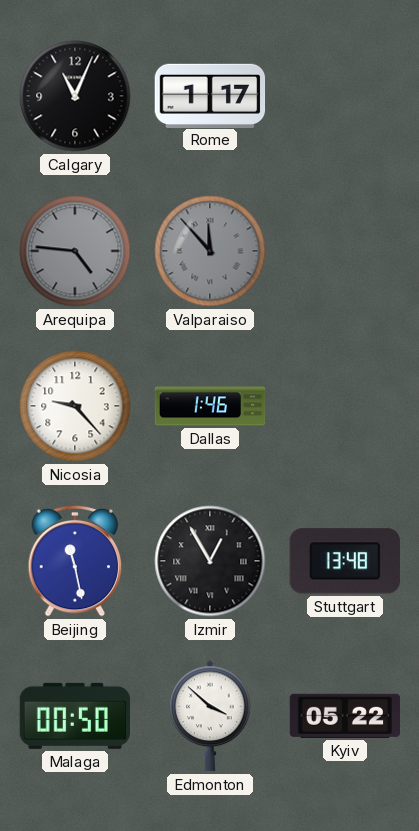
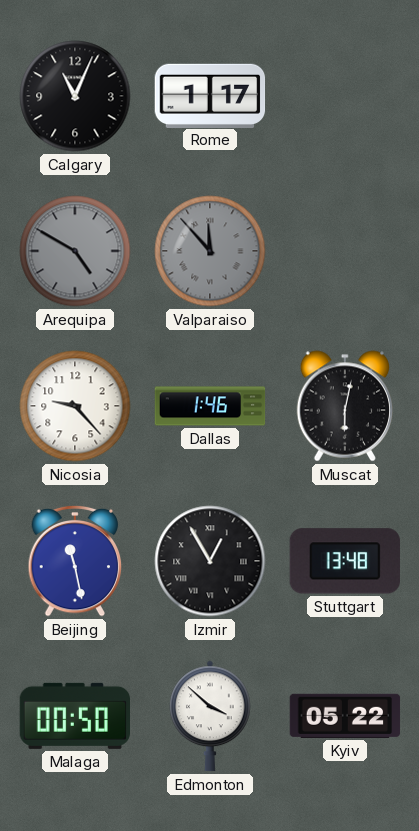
Arequipa: 4:46 -> 4:50
Muscat: none -> 6:02
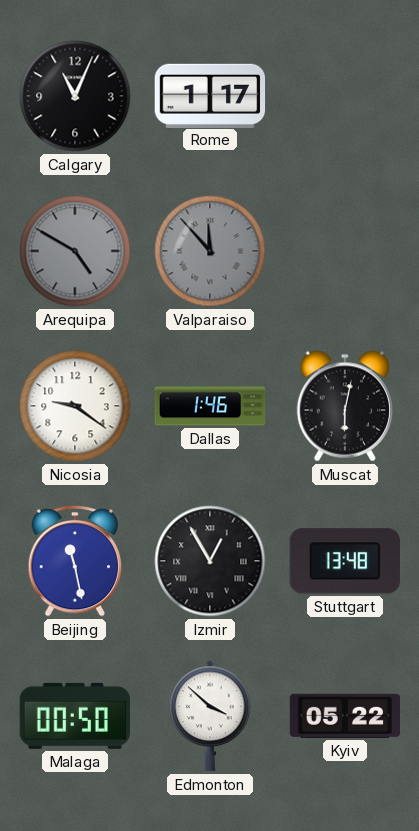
Nicosia: 9:23 -> 9:21
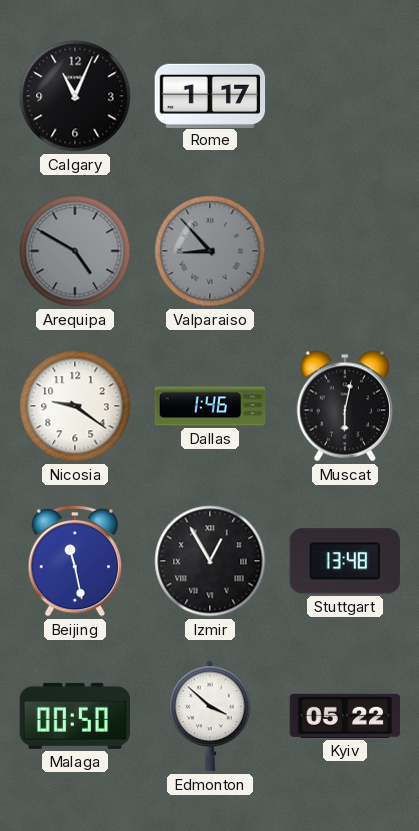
Valparaiso: 11:53 -> 8:53
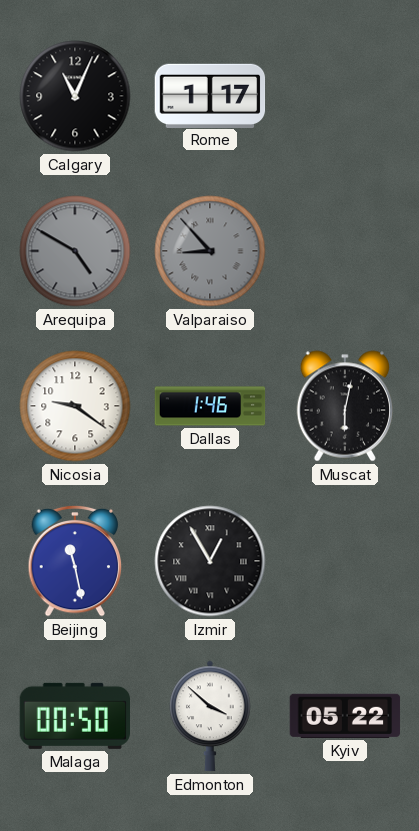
Stuttgart: 13:48 -> none
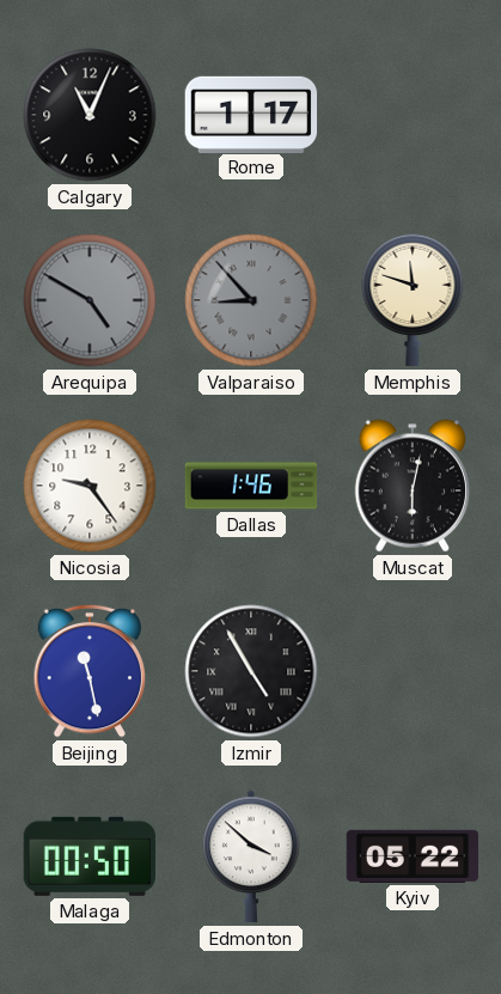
Memphis: none -> 11:48
Nicosia: 9:21 -> 9:24
Izmir: 12:55 -> 4:55
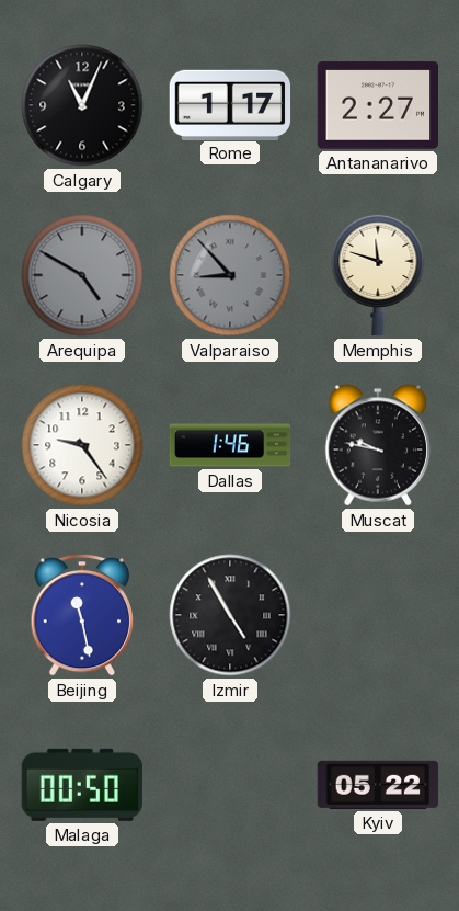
Antananarivo: none -> 2:27
Muscat: 6:02 -> 9:47
Edmonton: 3:52 -> none
